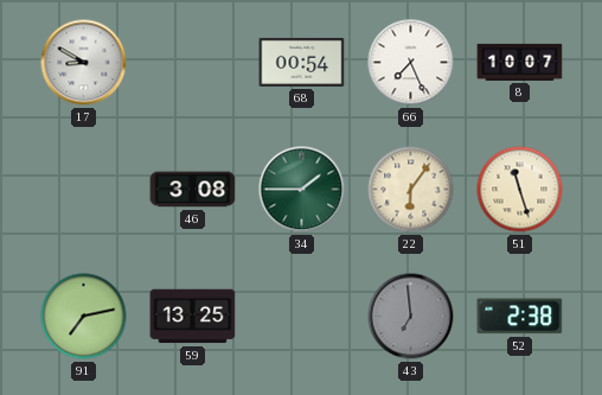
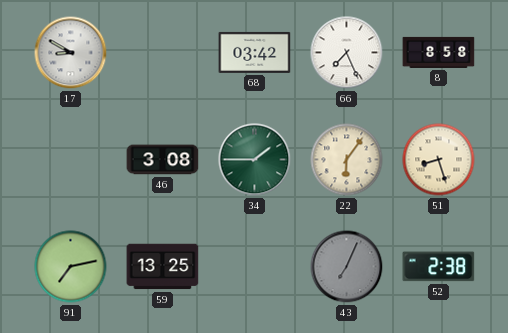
68: 00:54 -> 03:42
8: 10:07 -> 8:58
51: 11:27 -> 8:27
43: 6:59 -> 7:04
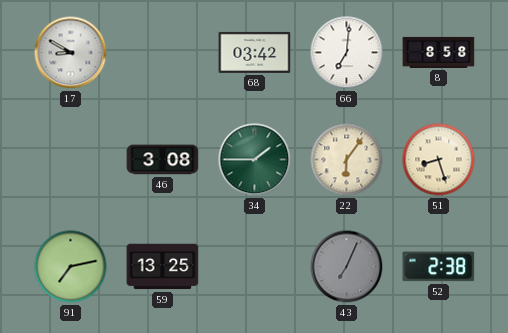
66: 7:26 -> 7:01
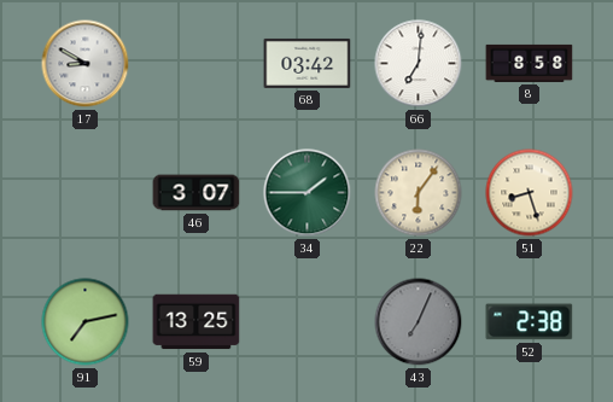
46: 3:08 -> 3:07
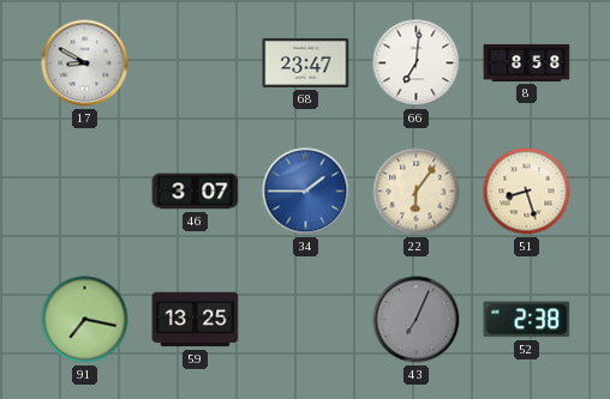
68: 03:42 -> 23:47
34 dial: green -> blue
91: 7:13 -> 7:17
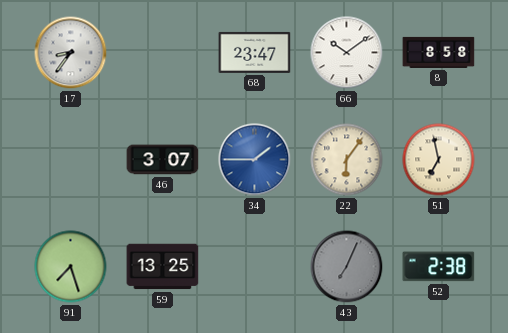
17: 8:50 -> 8:36
66: 7:01 -> 10:09
51: 8:27 -> 6:58
91: 7:17 -> 7:27
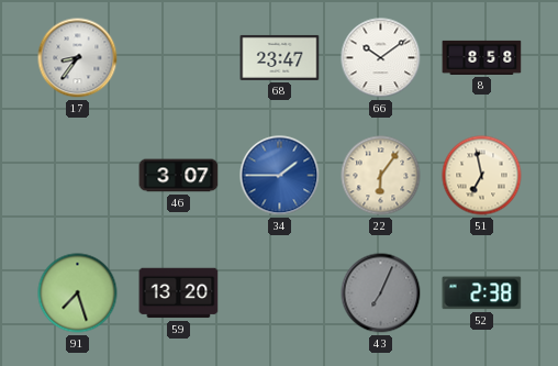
59: 13:25 -> 13:20
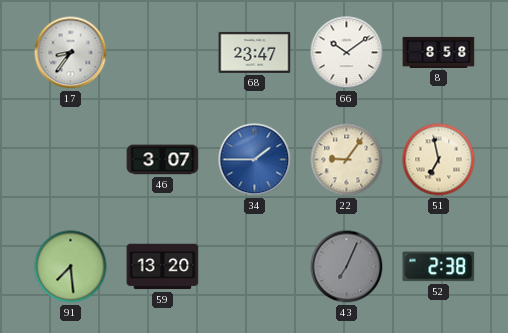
22: 6:06 -> 9:06
91: 7:27 -> 7:29
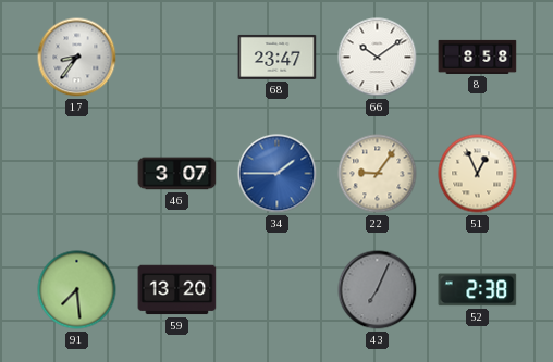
51: 6:58 -> 12:56
